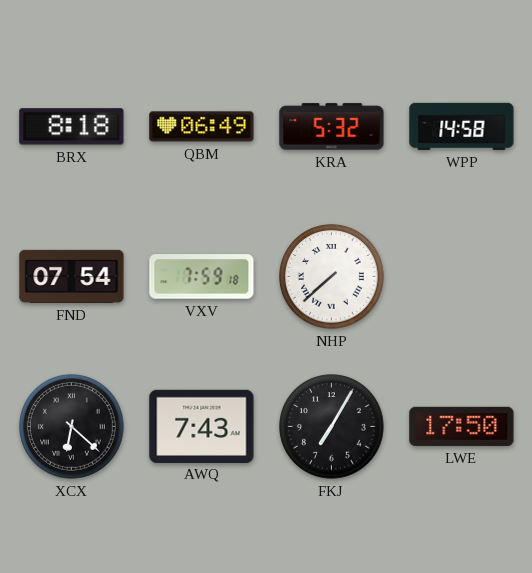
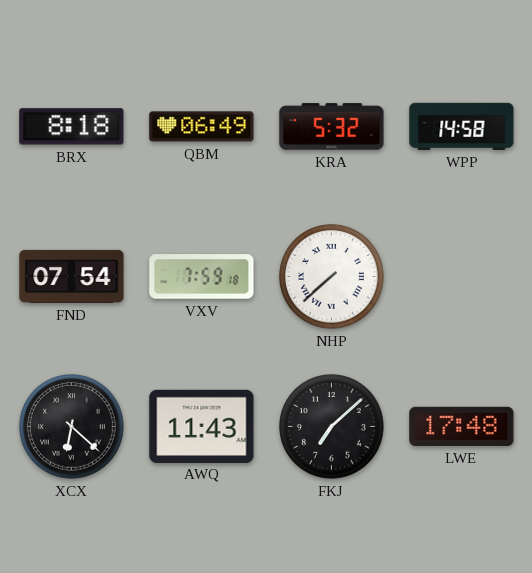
AWQ: 7:43 -> 11:43
FKJ: 7:05 -> 7:08
LWE: 17:50 -> 17:48
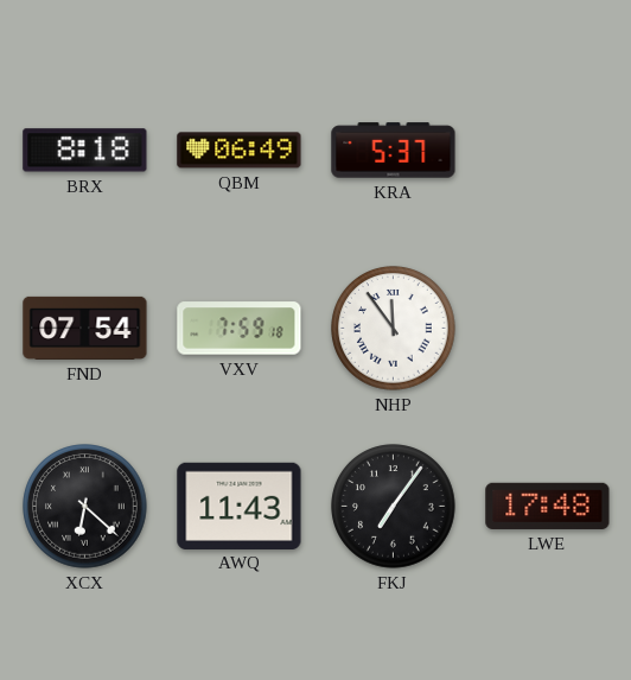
KRA: 5:32 -> 5:37
WPP: 14:58 -> none
NHP: 7:38 -> 11:54
FKJ: 7:08 -> 7:06
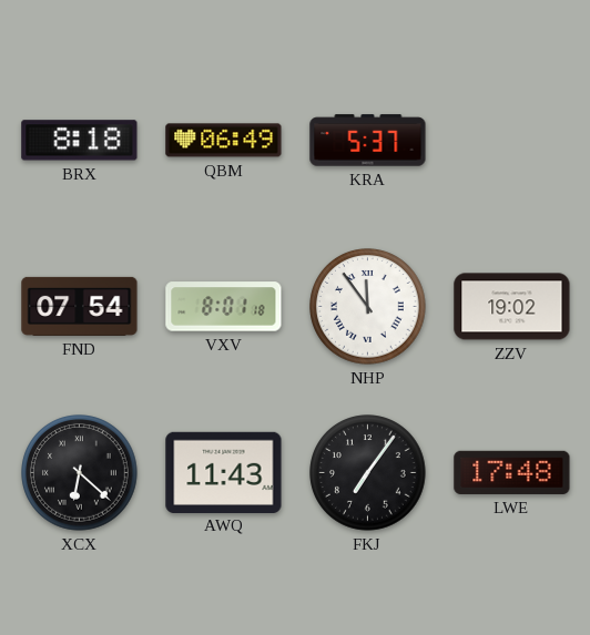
VXV: 7:59 -> 8:01
ZZV: none -> 19:02
